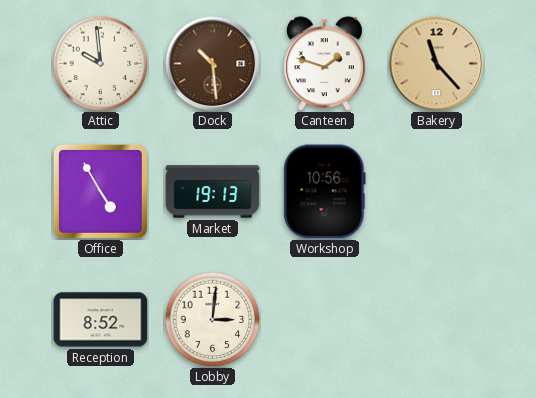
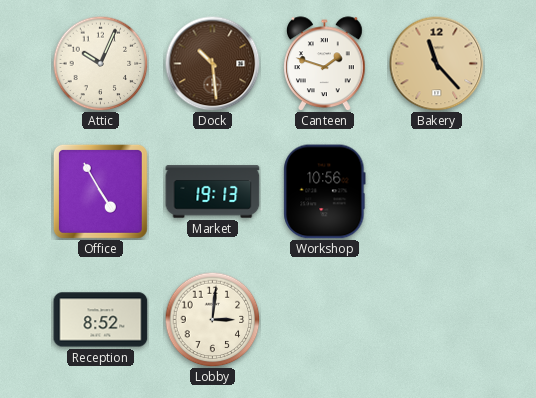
Attic: 9:59 -> 10:04
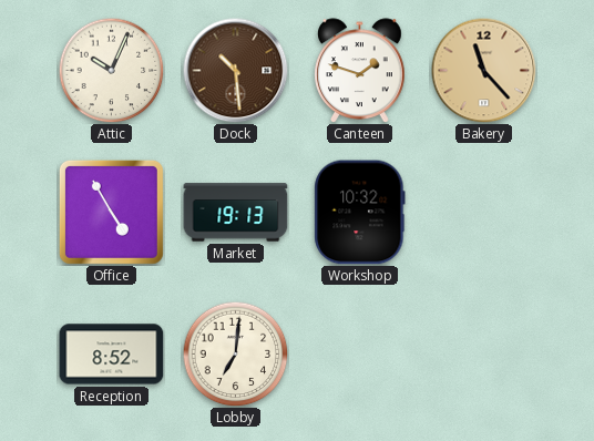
Workshop: 10:56 -> 10:32
Lobby: 3:01 -> 7:01
